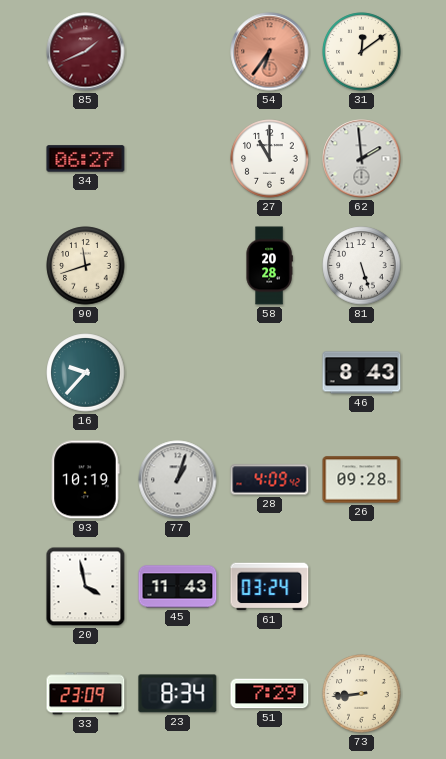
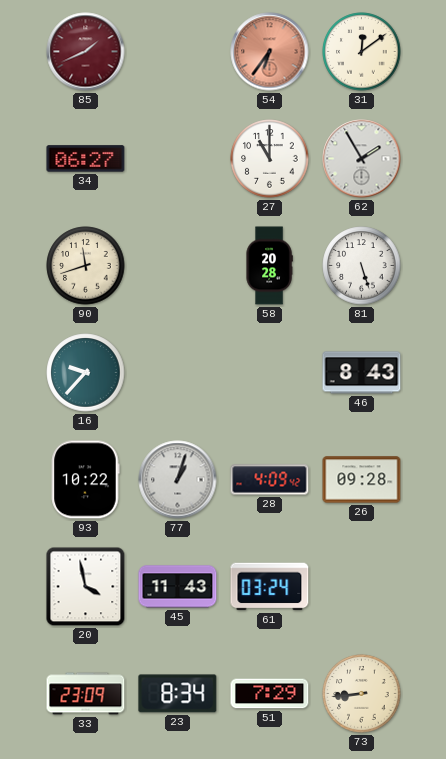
62: 1:59 -> 1:55
93: 10:19 -> 10:22
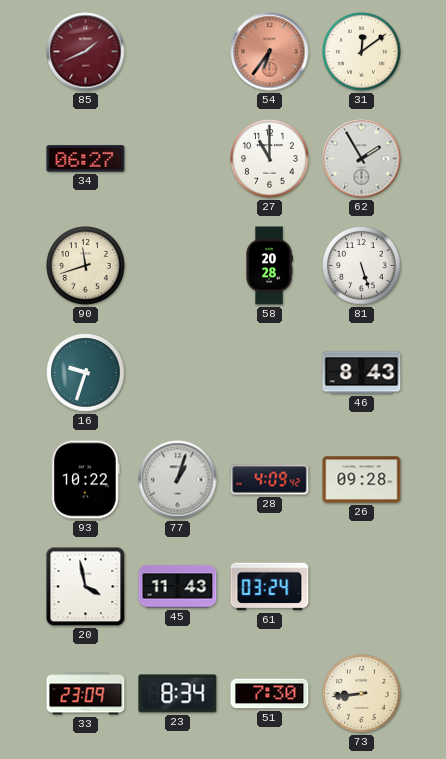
16: 9:37 -> 9:33
51: 7:29 -> 7:30
